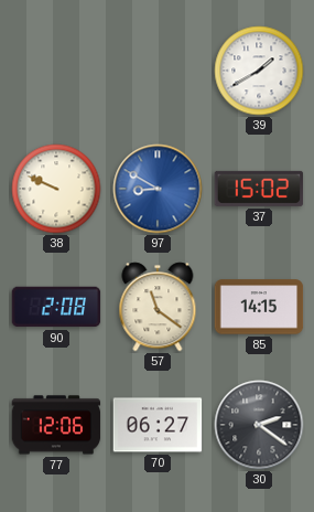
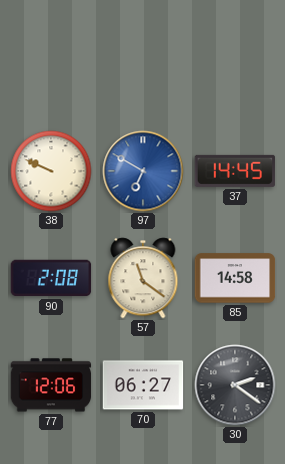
39: 1:40 -> none
97: 8:50 -> 6:50
37: 15:02 -> 14:45
85: 14:15 -> 14:58
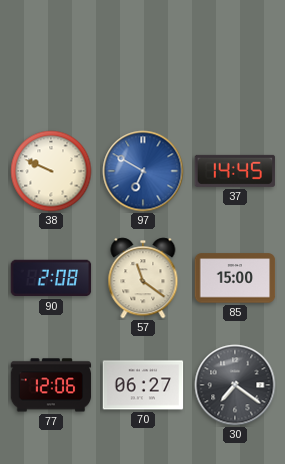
85: 14:58 -> 15:00
30: 2:21 -> 7:21
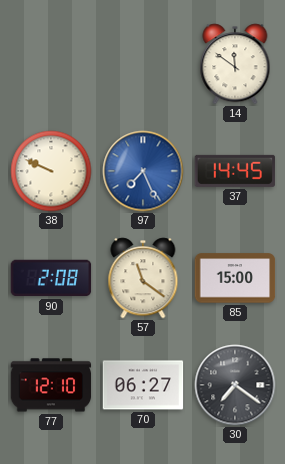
14: none -> 11:51
97: 6:50 -> 7:26
77: 12:06 -> 12:10
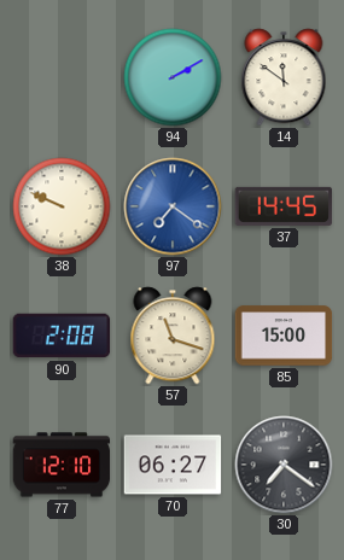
94: none -> 2:10
97: 7:26 -> 7:21
57: 11:21 -> 11:18
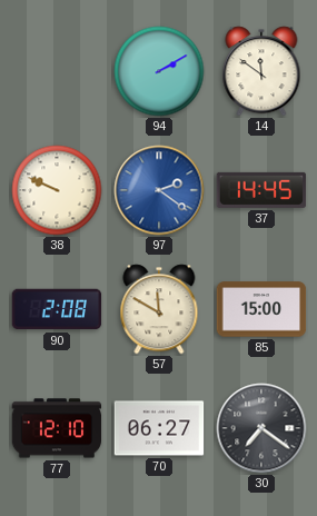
97: 7:21 -> 2:21
57: 11:18 -> 11:50
